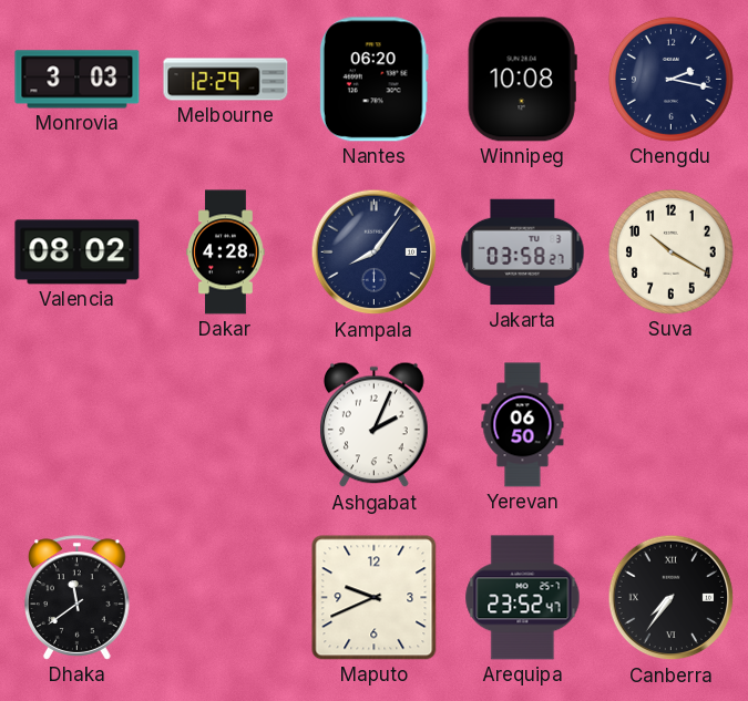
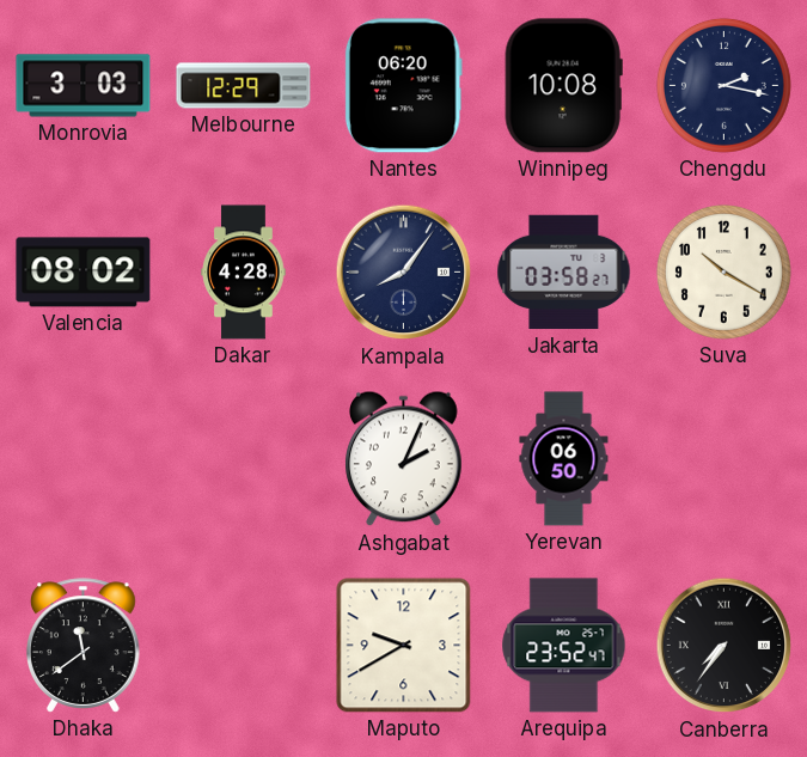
Maputo: 9:41 -> 9:40
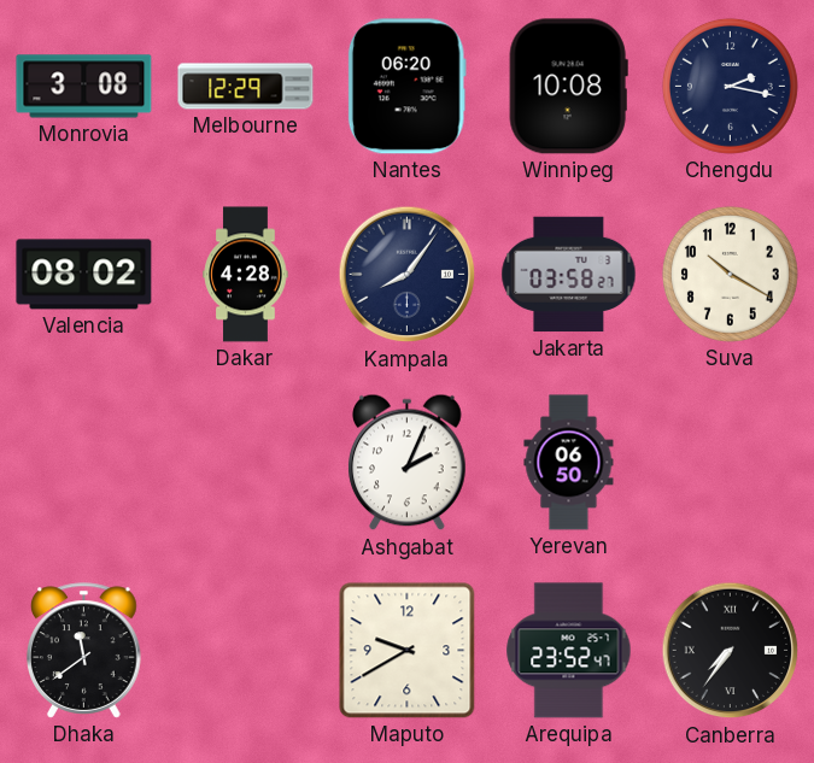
Monrovia: 3:03 -> 3:08
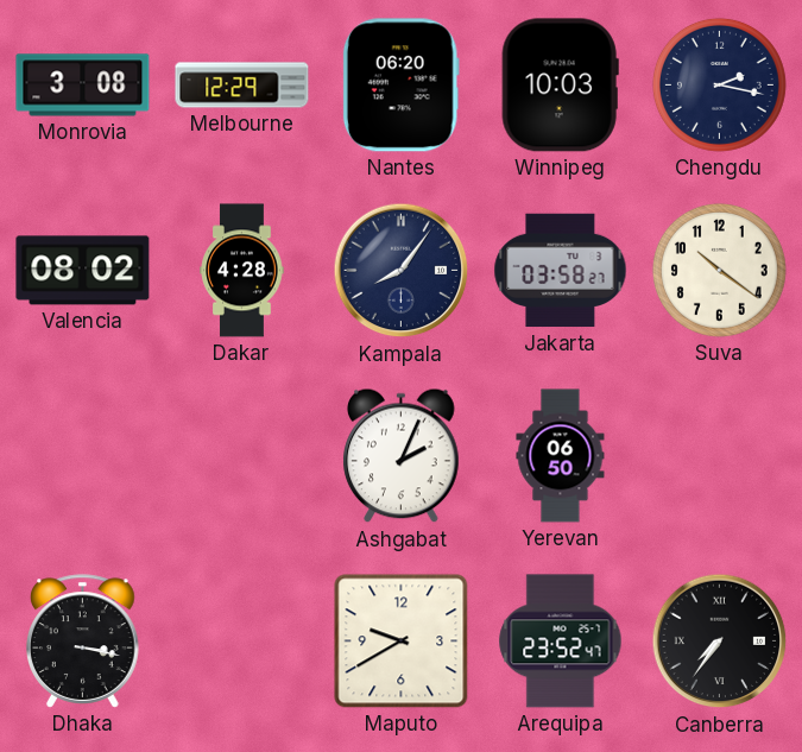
Winnipeg: 10:08 -> 10:03
Suva: 10:20 -> 10:21
Dhaka: 11:39 -> 3:17
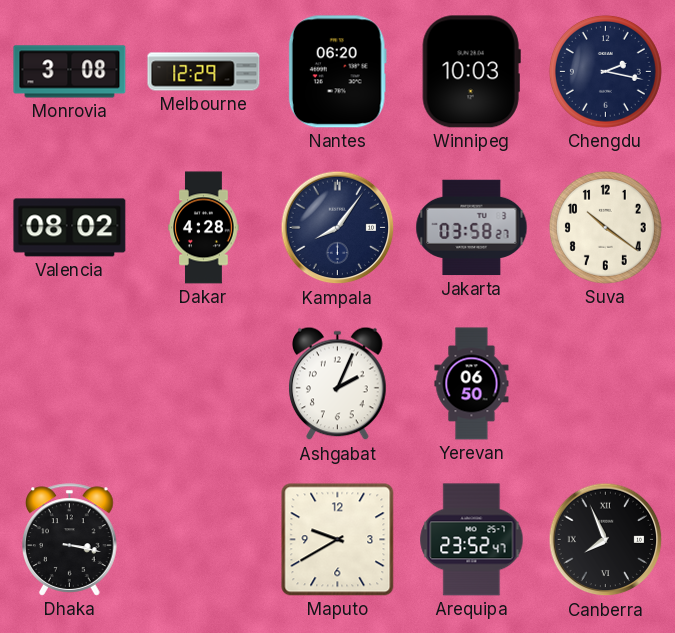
Canberra: 7:36 -> 7:56
